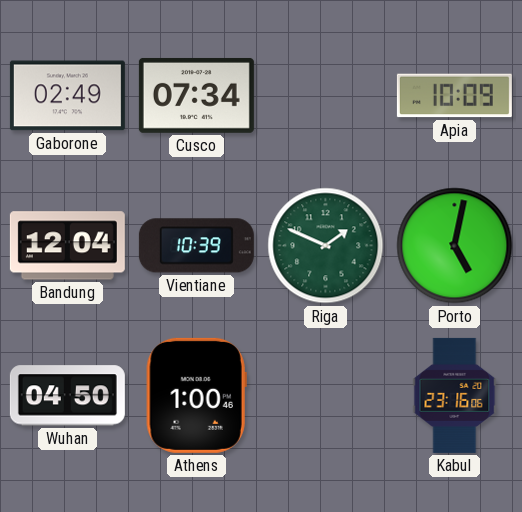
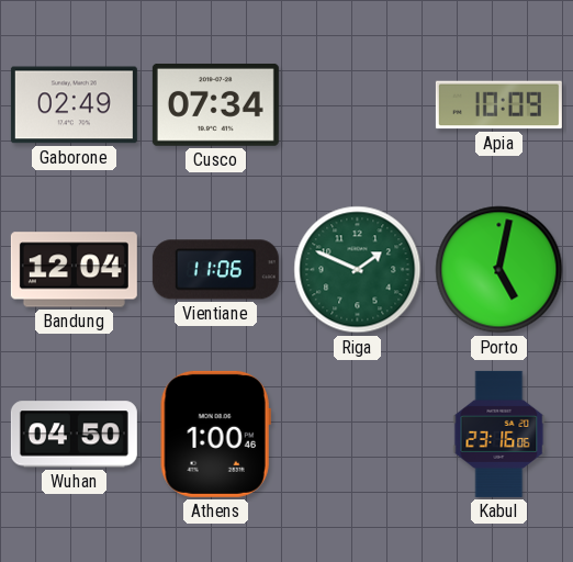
Vientiane: 10:39 -> 11:06
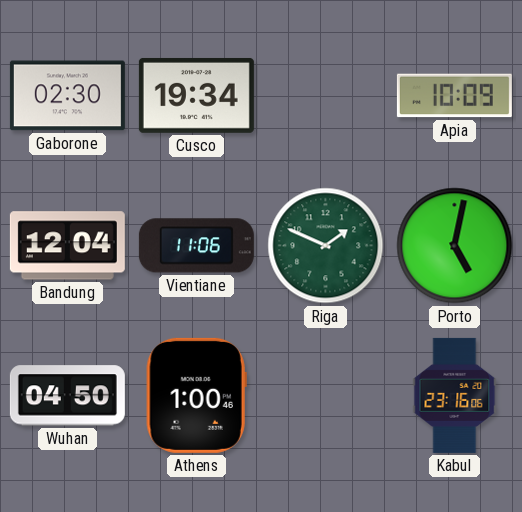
Gaborone: 02:49 -> 02:30
Cusco: 07:34 -> 19:34
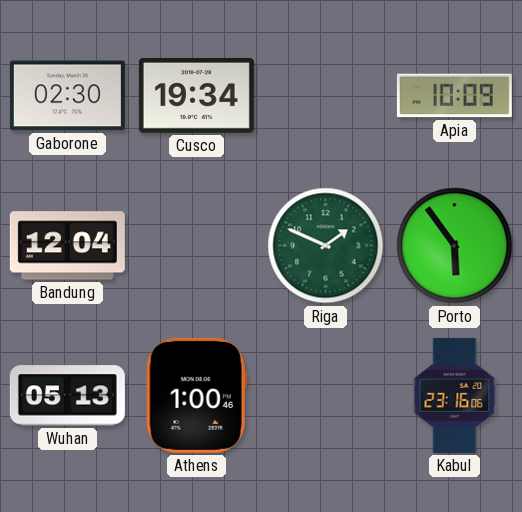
Vientiane: 11:06 -> none
Porto: 5:02 -> 5:54
Wuhan: 04:50 -> 05:13
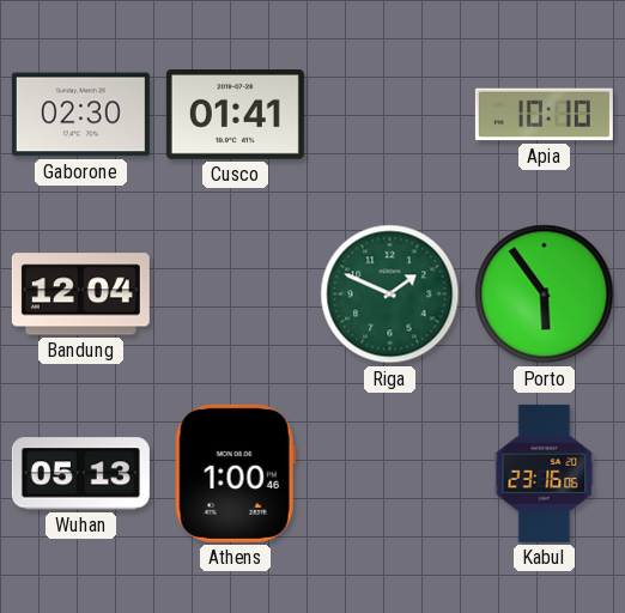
Cusco: 19:34 -> 01:41
Apia: 10:09 -> 10:10
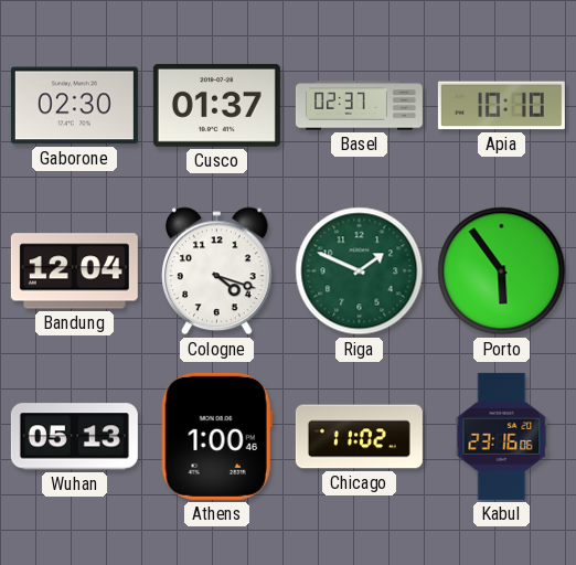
Cusco: 01:41 -> 01:37
Basel: none -> 02:37
Cologne: none -> 4:18
Chicago: none -> 11:02
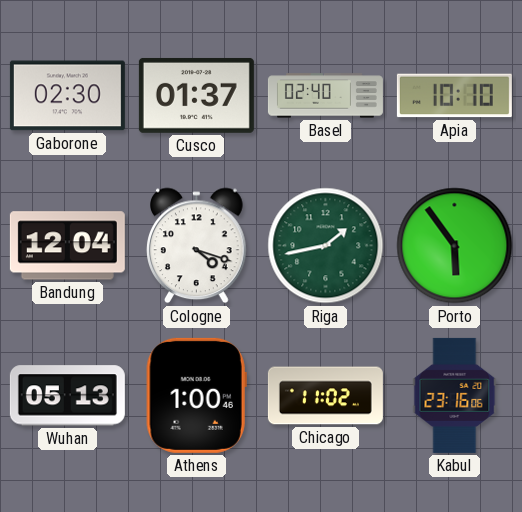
Basel: 02:37 -> 02:40
Riga: 1:49 -> 1:43
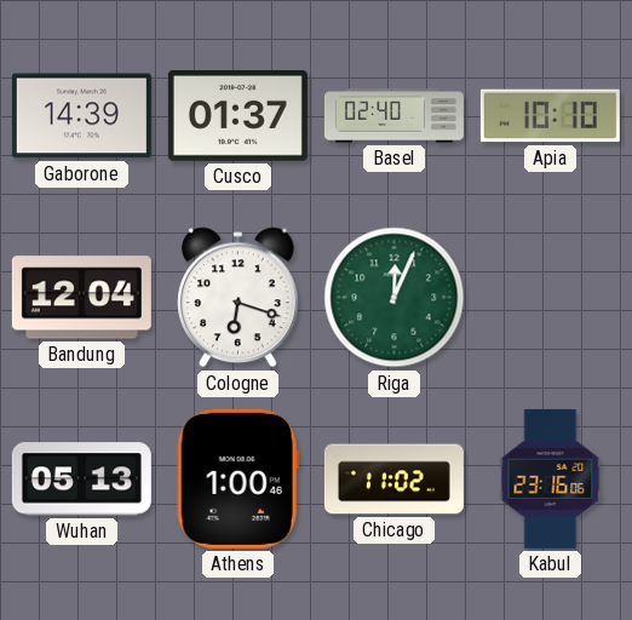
Gaborone: 02:30 -> 14:39
Cologne: 4:18 -> 6:18
Riga: 1:43 -> 12:04
Porto: 5:54 -> none
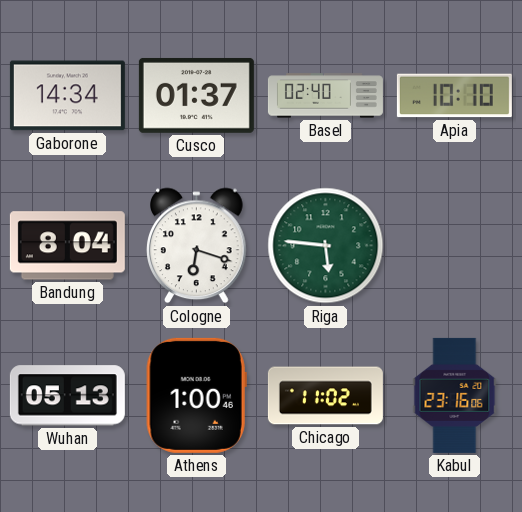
Gaborone: 14:39 -> 14:34
Bandung: 12:04 -> 8:04
Riga: 12:04 -> 5:46
